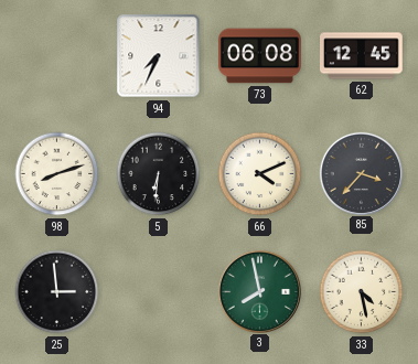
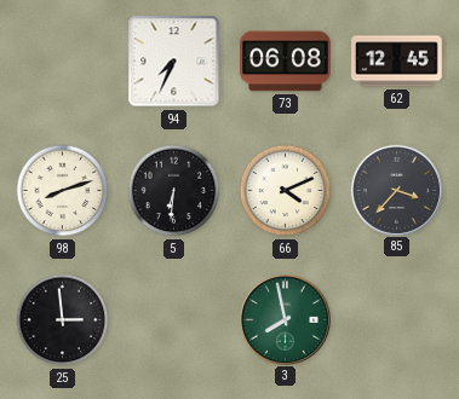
33: 4:28 -> none
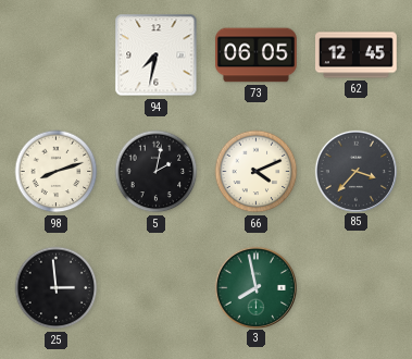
94: 7:34 -> 7:32
73: 06:08 -> 06:05
5: 6:31 -> 2:02
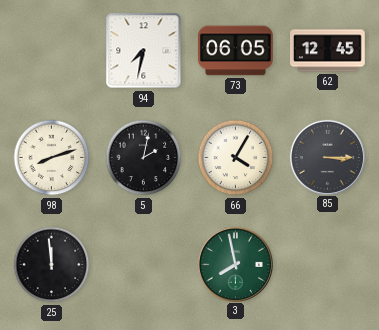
66: 4:11 -> 4:05
85: 3:37 -> 3:15
25: 2:59 -> 11:59
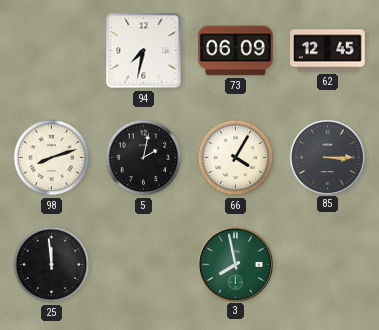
73: 06:05 -> 06:09
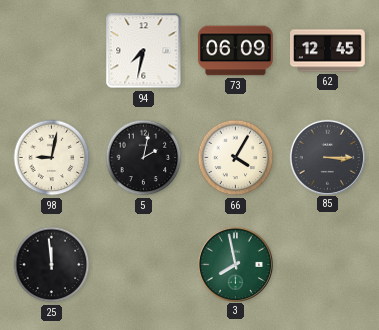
98: 8:12 -> 9:02
